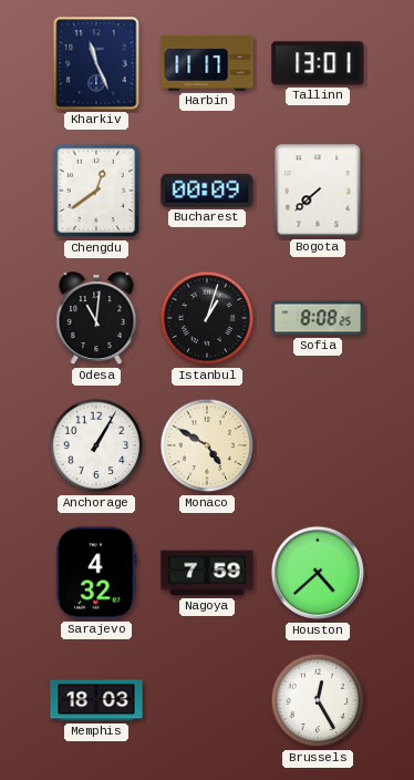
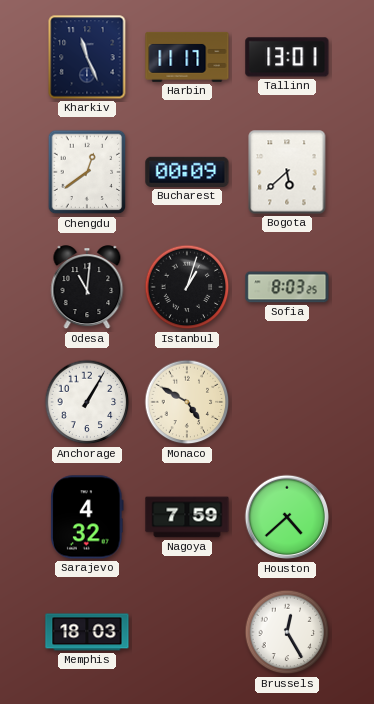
Bogota: 7:38 -> 5:38
Sofia: 8:08 -> 8:03
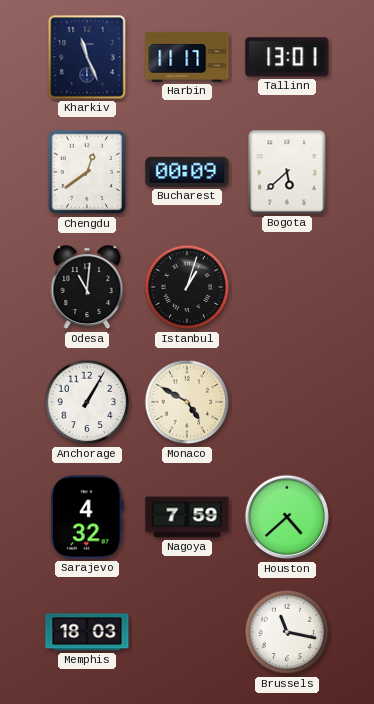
Sofia: 8:03 -> none
Brussels: 12:25 -> 11:17
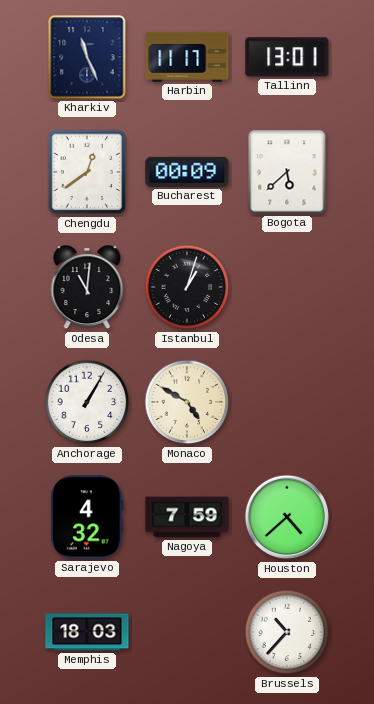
Brussels: 11:17 -> 10:37
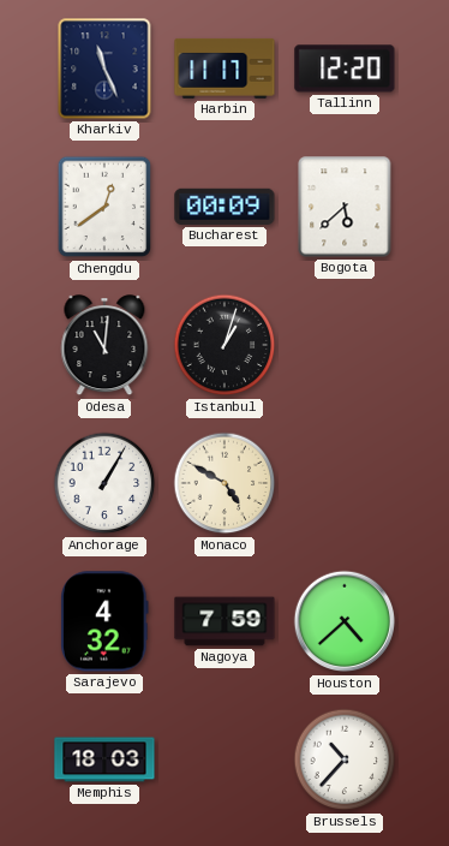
Tallinn: 13:01 -> 12:20
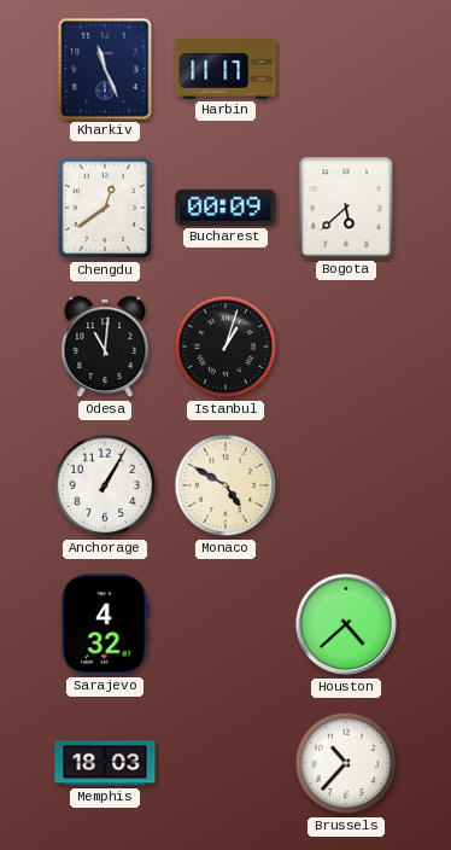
Tallinn: 12:20 -> none
Nagoya: 7:59 -> none
